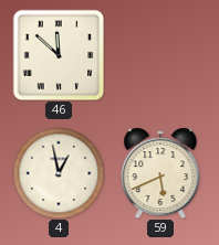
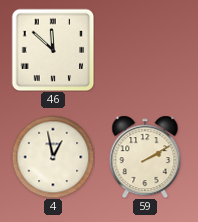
59: 5:41 -> 2:10
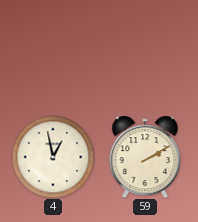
46: 11:52 -> none
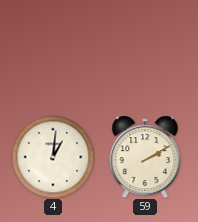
4: 12:58 -> 1:01
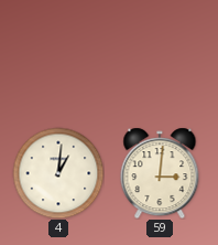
59: 2:10 -> 3:01
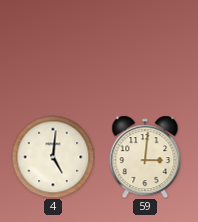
4: 1:01 -> 5:01
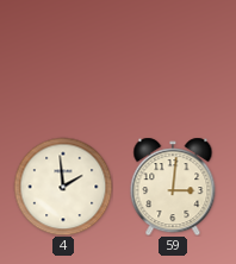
4: 5:01 -> 1:59
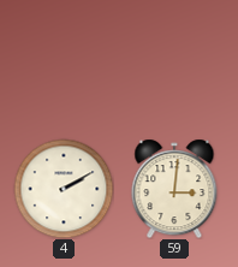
4: 1:59 -> 2:10
